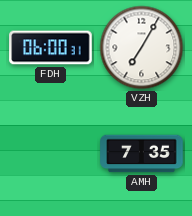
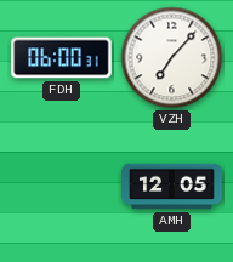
VZH: 7:05 -> 7:07
AMH: 7:35 -> 12:05
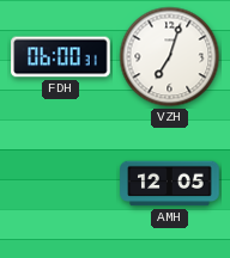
VZH: 7:07 -> 7:03
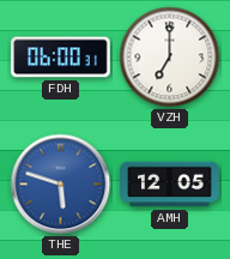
VZH: 7:03 -> 7:00
THE: none -> 5:48
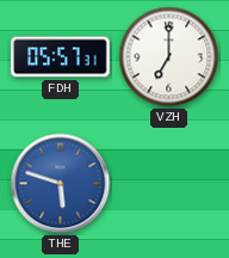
FDH: 06:00 -> 05:57
AMH: 12:05 -> none
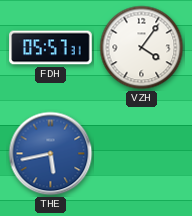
VZH: 7:00 -> 4:06
THE: 5:48 -> 5:43
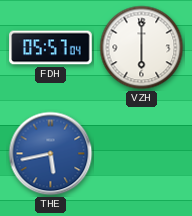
FDH: 05:57:31 -> 05:57:04
VZH: 4:06 -> 6:00
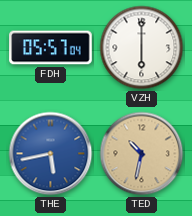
TED: none -> 10:32
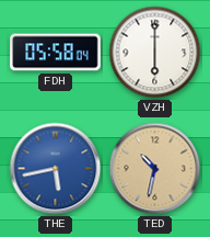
FDH: 05:57 -> 05:58
